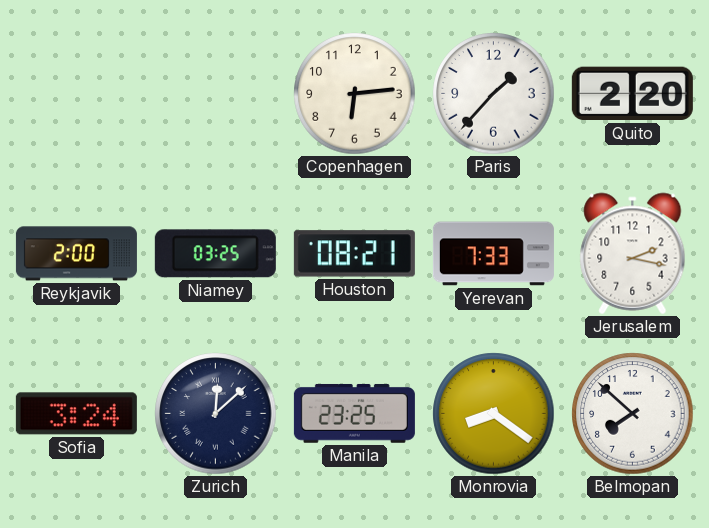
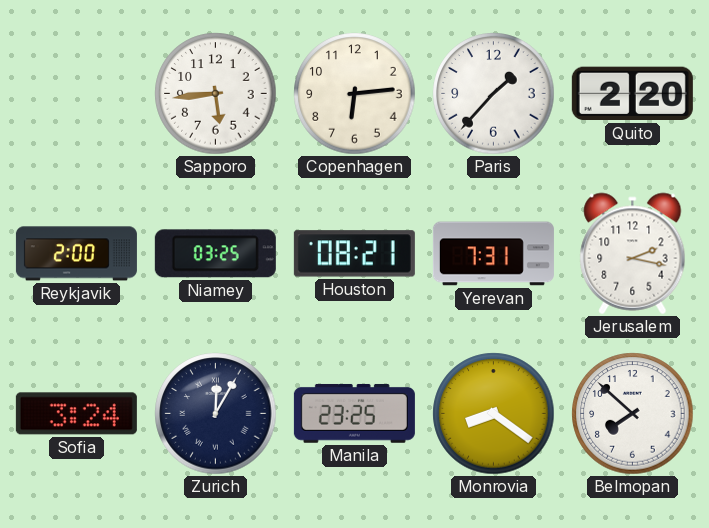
Sapporo: none -> 5:44
Yerevan: 7:33 -> 7:31
Zurich: 12:08 -> 12:05
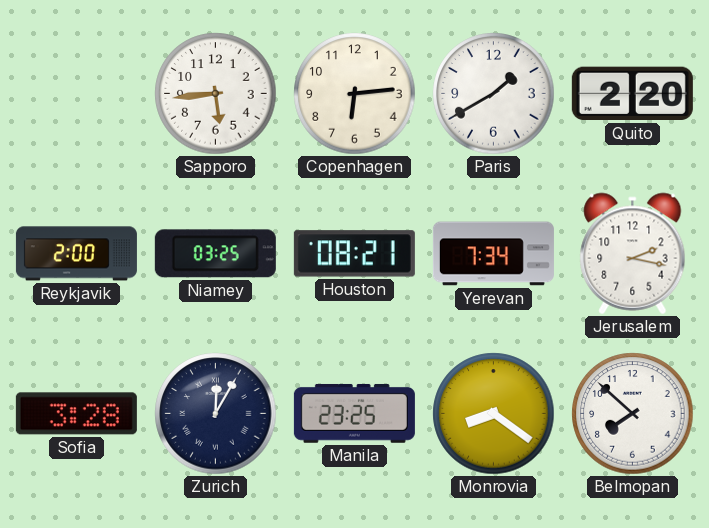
Paris: 1:37 -> 1:40
Yerevan: 7:31 -> 7:34
Sofia: 3:24 -> 3:28
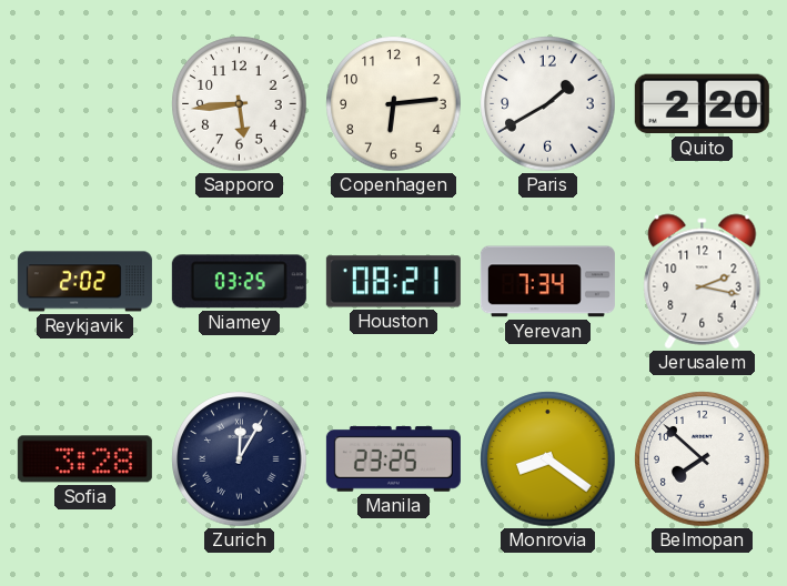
Reykjavik: 2:00 -> 2:02
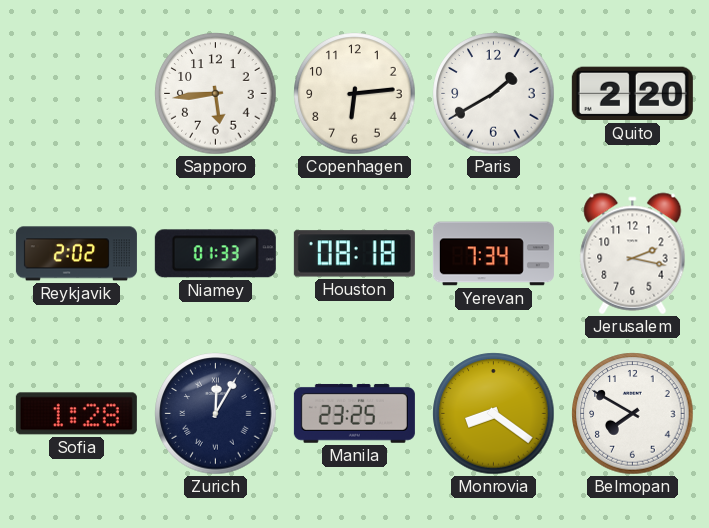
Niamey: 03:25 -> 01:33
Houston: 08:21 -> 08:18
Sofia: 3:28 -> 1:28
Belmopan: 7:52 -> 7:50
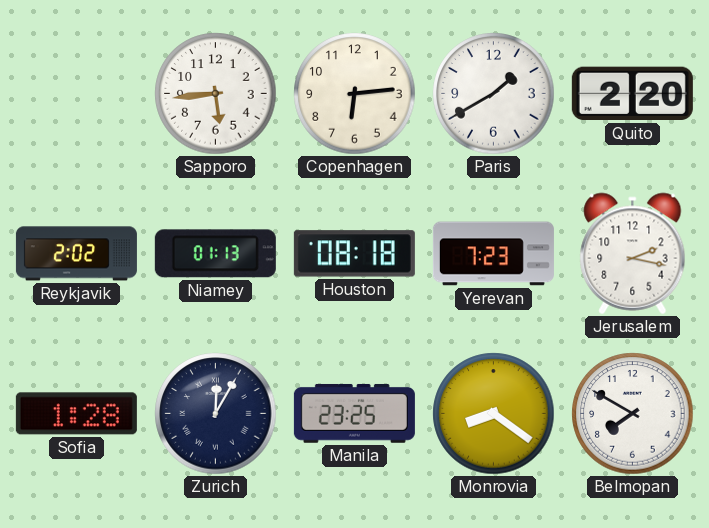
Niamey: 01:33 -> 01:13
Yerevan: 7:34 -> 7:23
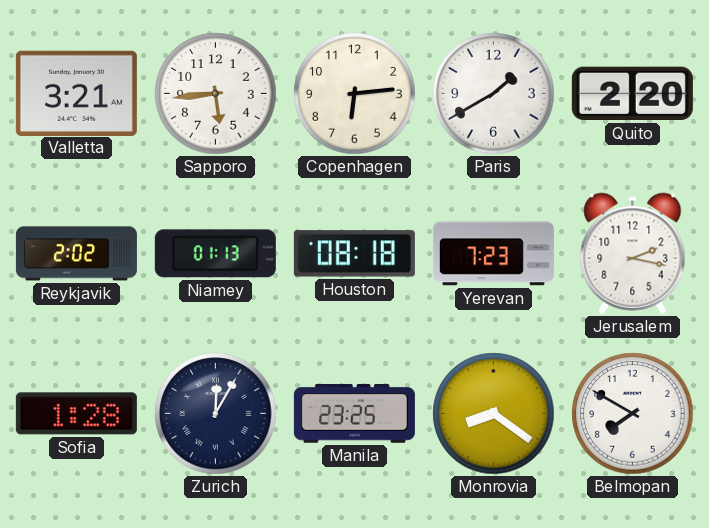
Valletta: none -> 3:21
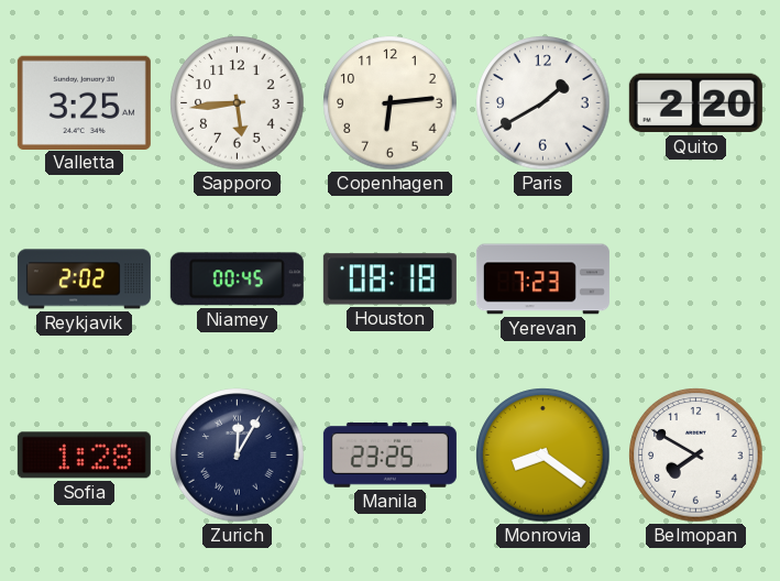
Valletta: 3:21 -> 3:25
Niamey: 01:13 -> 00:45
Jerusalem: 2:17 -> none
